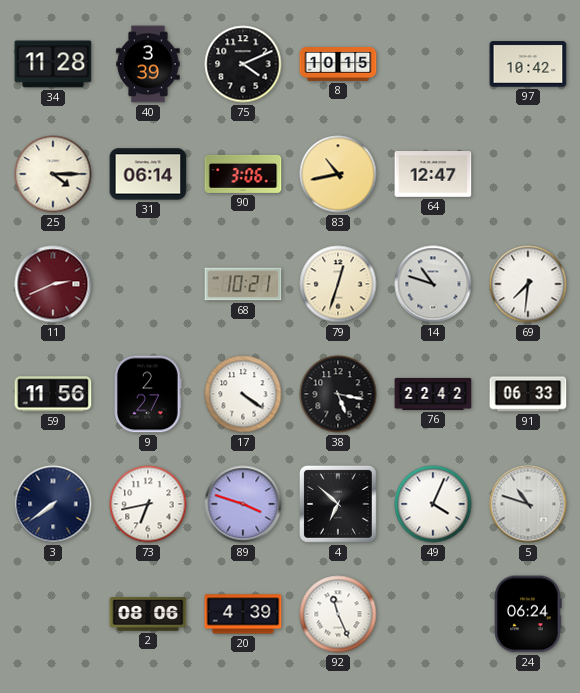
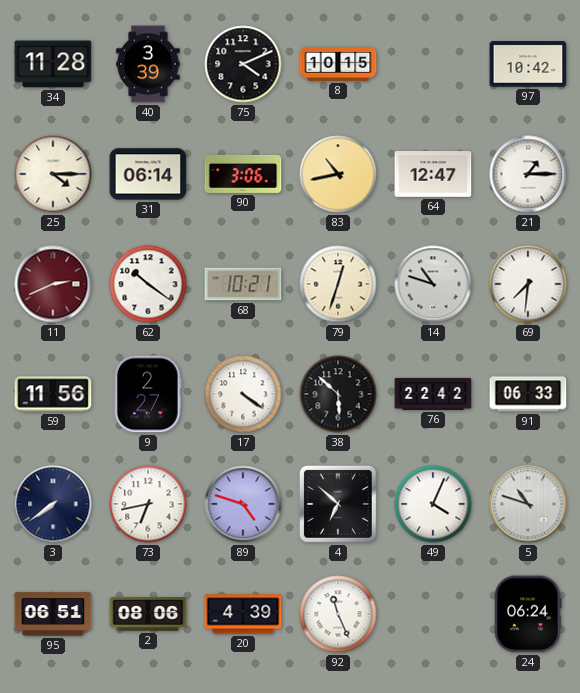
21: none -> 1:15
62: none -> 10:21
38: 5:17 -> 5:52
89: 3:48 -> 4:48
95: none -> 06:51
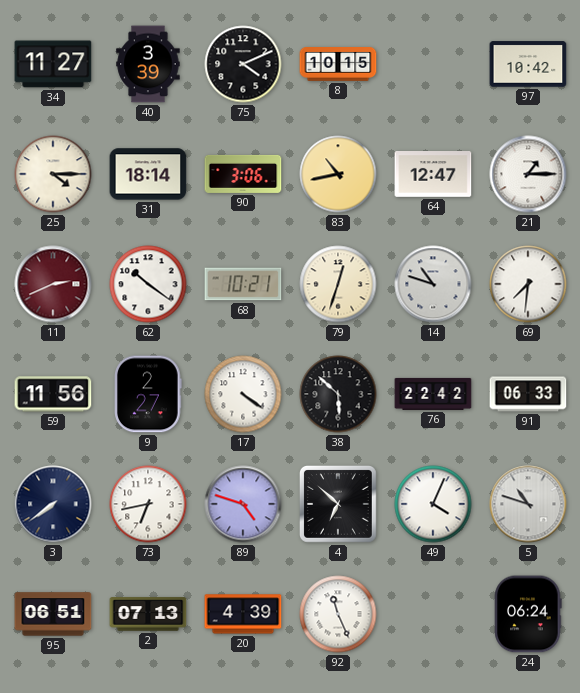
34: 11:28 -> 11:27
31: 06:14 -> 18:14
2: 08:06 -> 07:13
